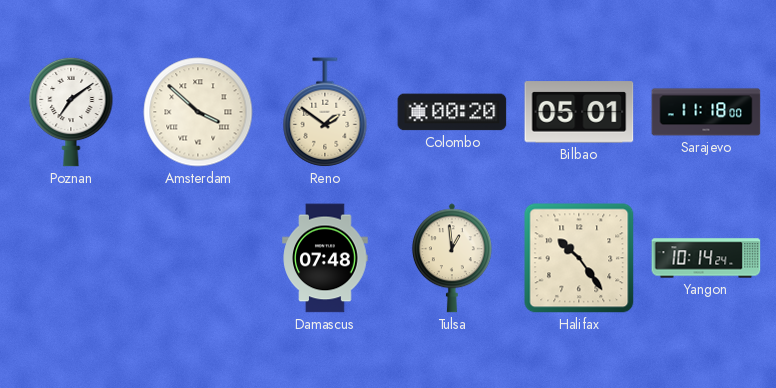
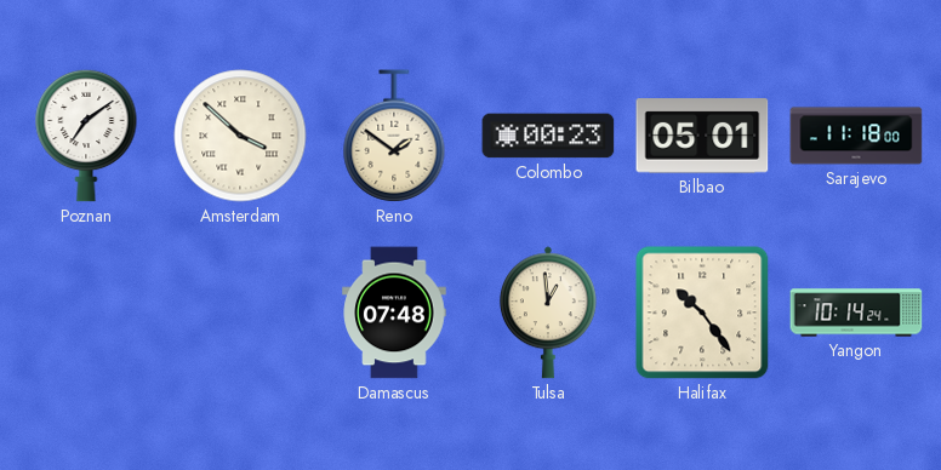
Colombo: 00:20 -> 00:23
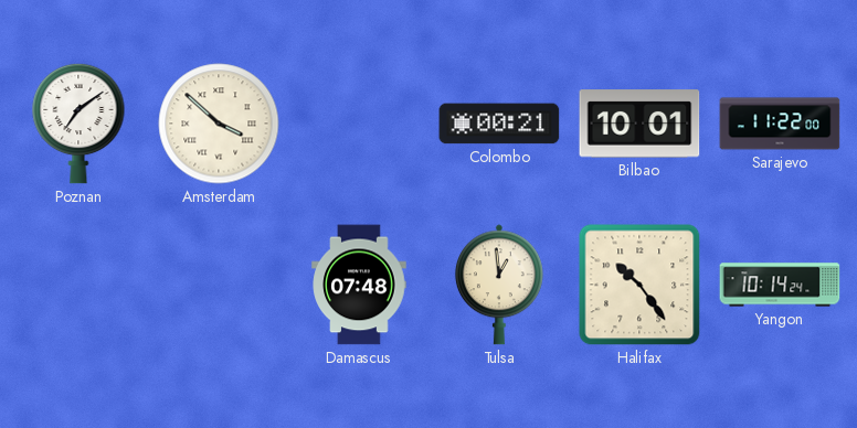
Reno: 1:51 -> none
Colombo: 00:23 -> 00:21
Bilbao: 05:01 -> 10:01
Sarajevo: 11:18 -> 11:22
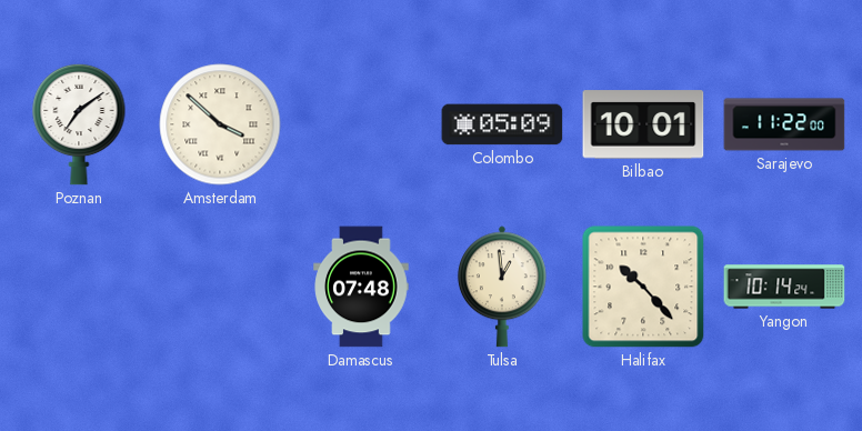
Colombo: 00:21 -> 05:09
Halifax: 10:24 -> 10:23
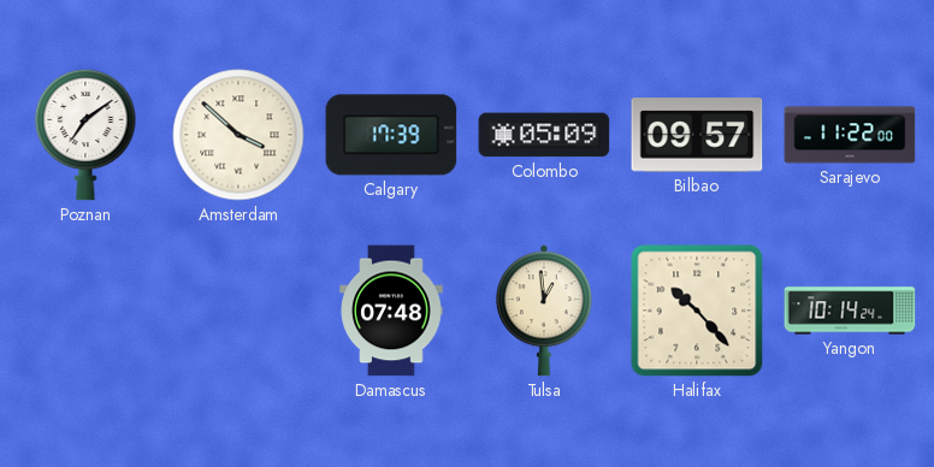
Calgary: none -> 17:39
Bilbao: 10:01 -> 09:57
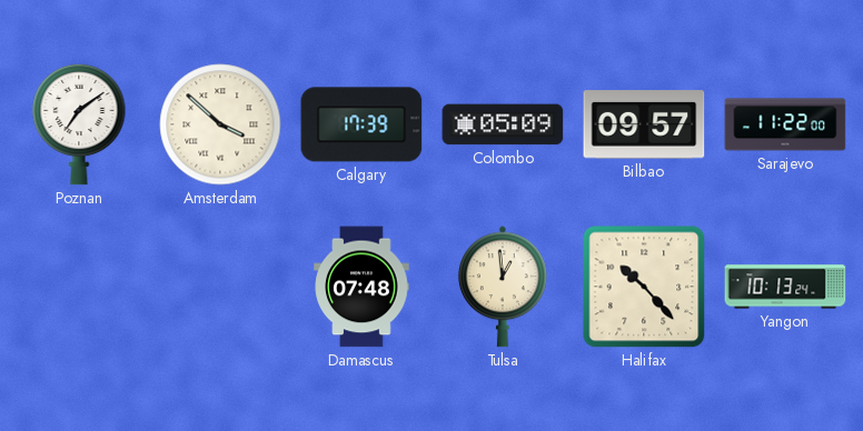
Yangon: 10:14 -> 10:13
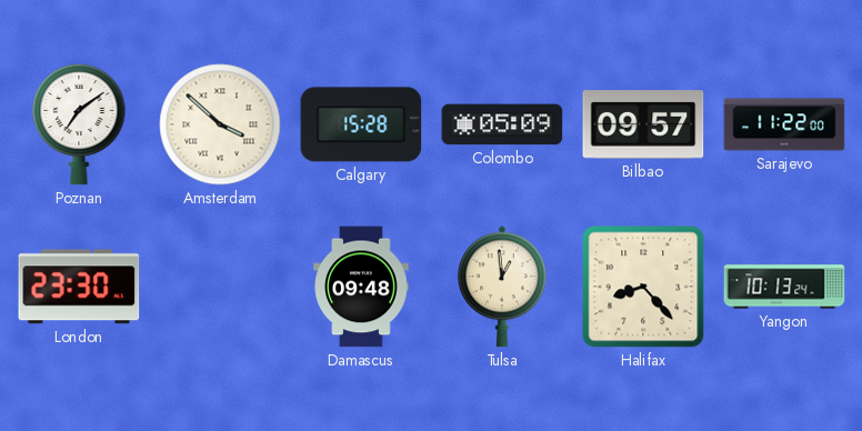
Calgary: 17:39 -> 15:28
London: none -> 23:30
Damascus: 07:48 -> 09:48
Halifax: 10:23 -> 8:23
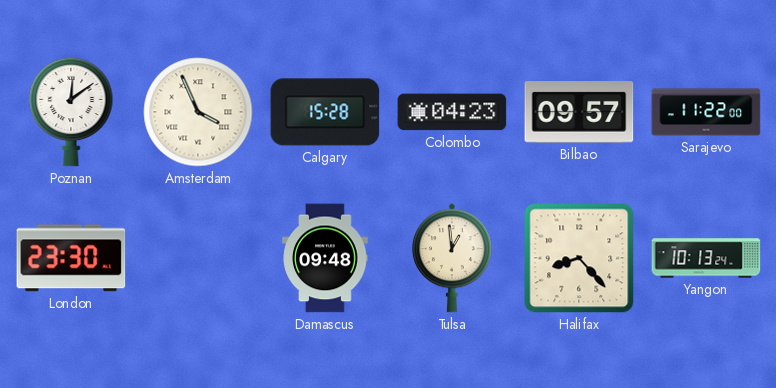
Poznan: 7:09 -> 12:09
Amsterdam: 3:52 -> 3:56
Colombo: 05:09 -> 04:23
